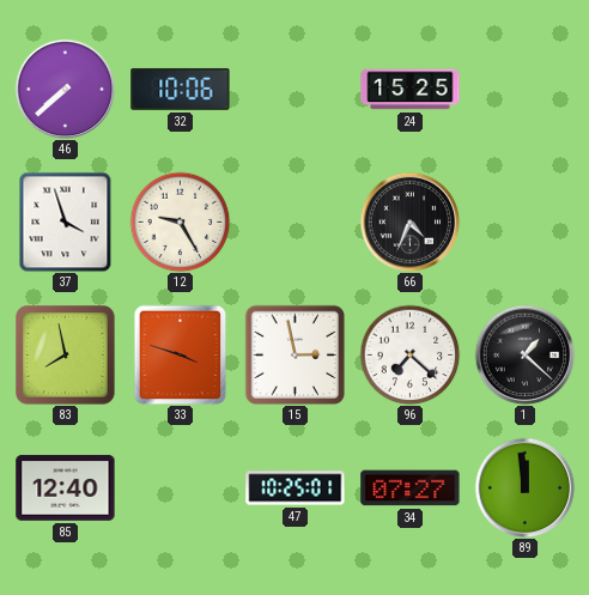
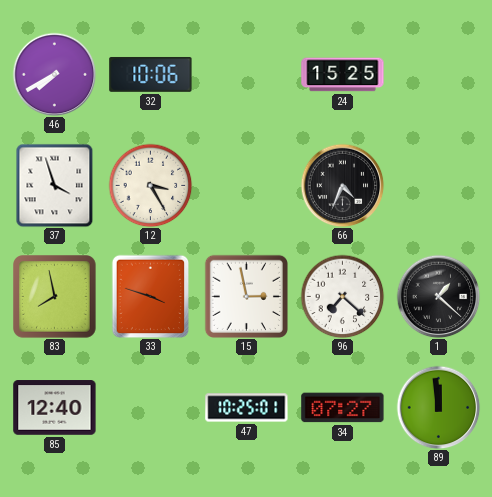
46: 7:38 -> 7:40
12: 9:25 -> 3:25
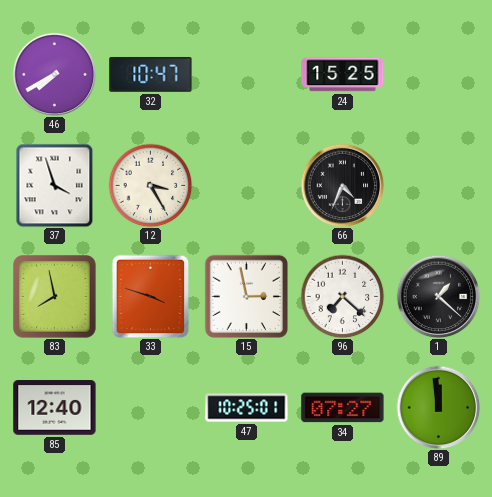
32: 10:06 -> 10:47
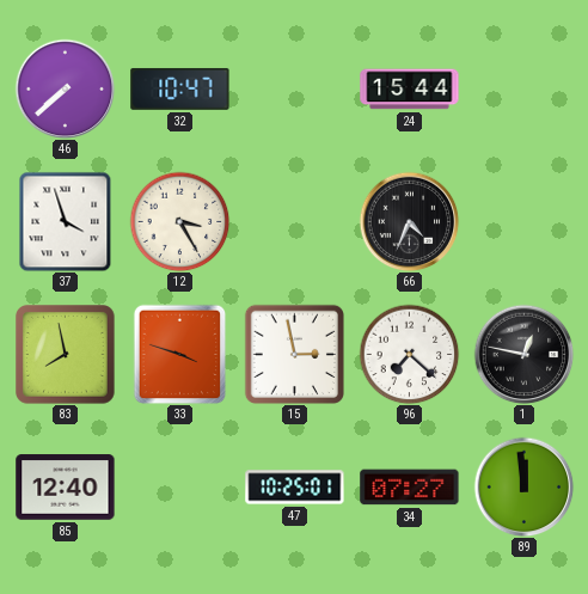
46: 7:40 -> 7:38
24: 15:25 -> 15:44
1: 1:22 -> 12:47
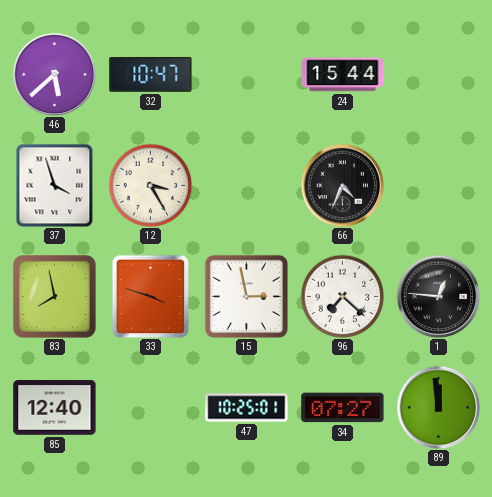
46: 7:38 -> 5:38
1: 12:47 -> 12:46
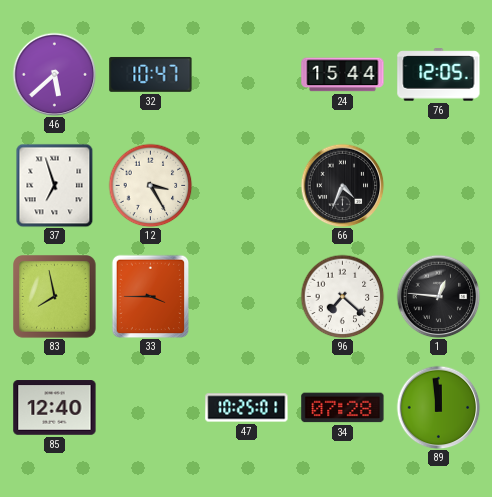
76: none -> 12:05
37: 3:57 -> 6:57
33: 3:48 -> 3:45
15: 2:58 -> none
34: 07:27 -> 07:28
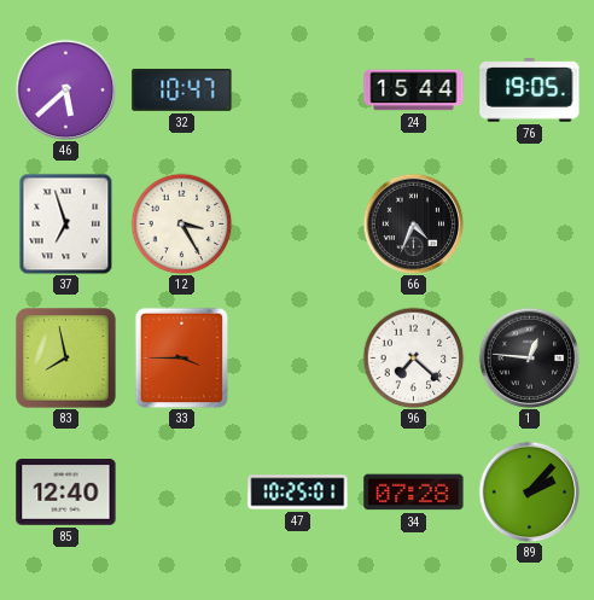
76: 12:05 -> 19:05
89: 11:59 -> 2:07
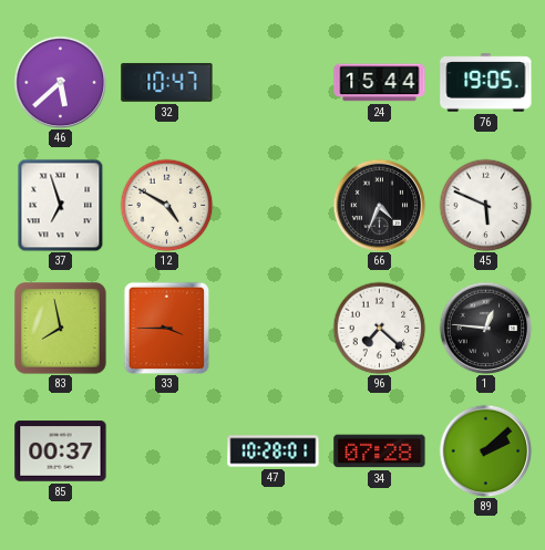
12: 3:25 -> 4:50
45: none -> 5:49
85: 12:40 -> 00:37
47: 10:25 -> 10:28
89: 2:07 -> 2:08
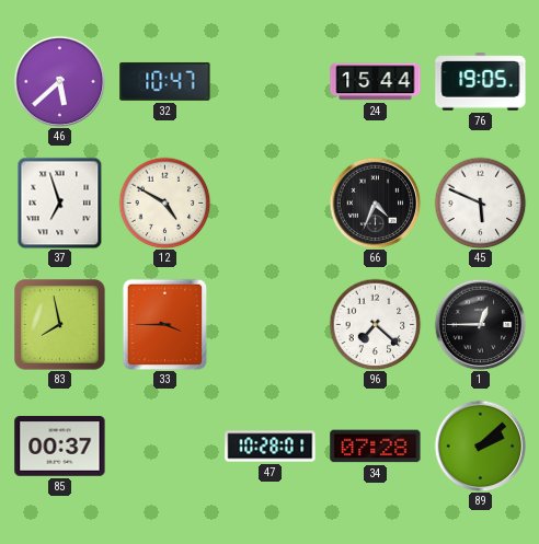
1: 12:46 -> 12:45
